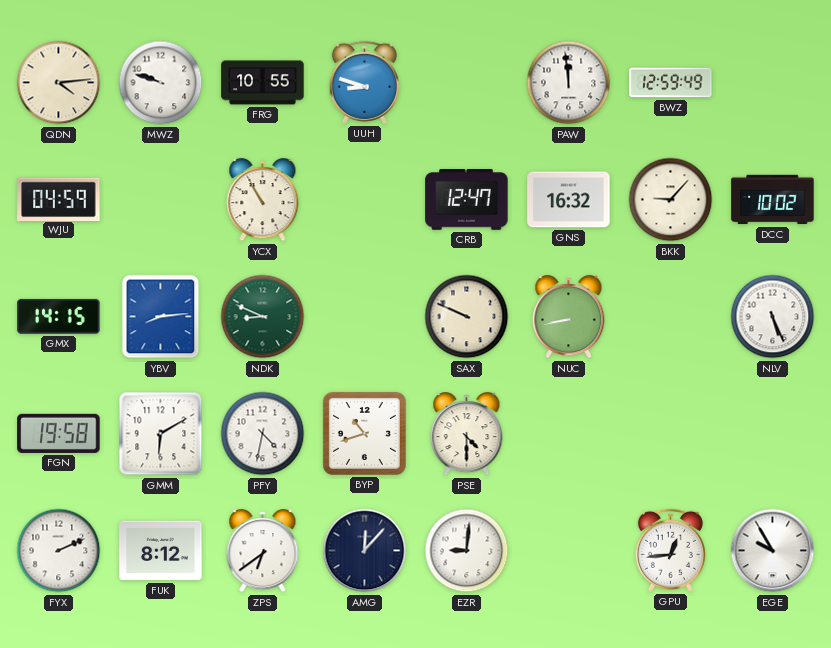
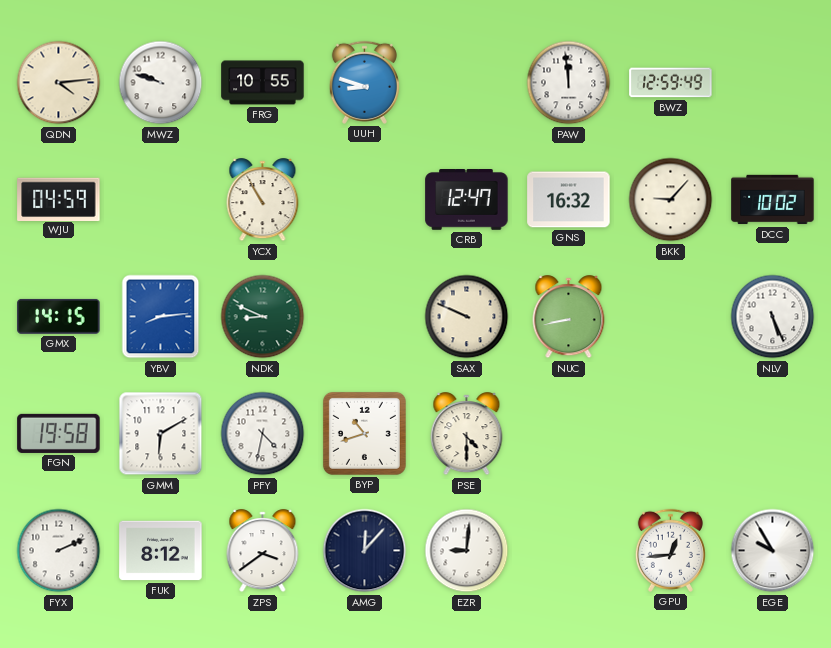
ZPS: 6:39 -> 3:39
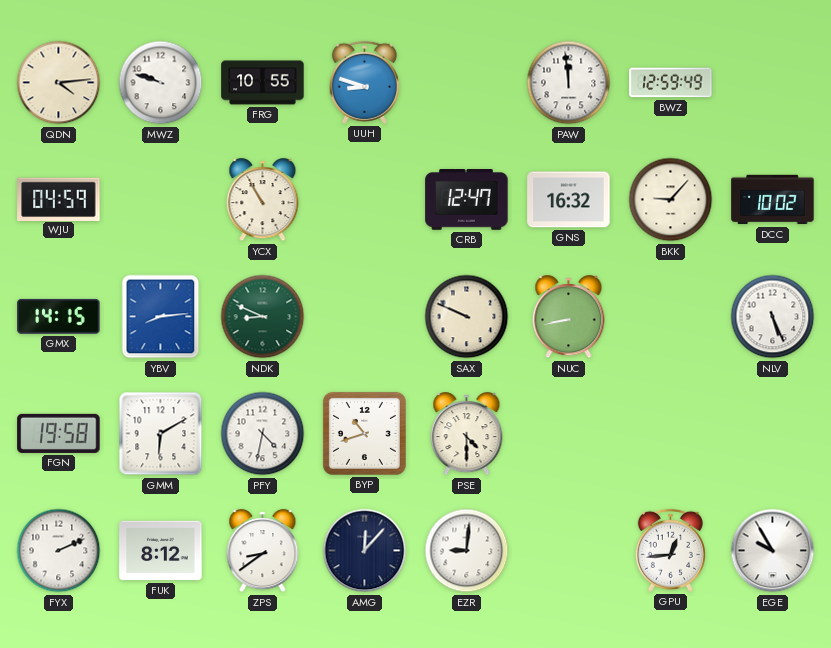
ZPS: 3:39 -> 8:39
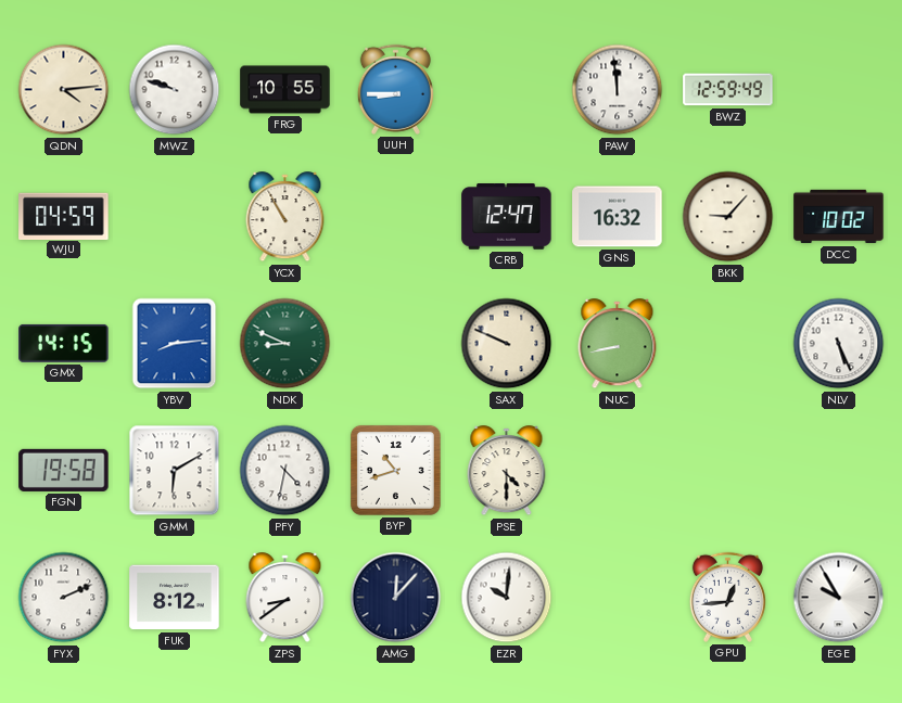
UUH: 8:48 -> 8:45
EZR: 9:01 -> 10:01
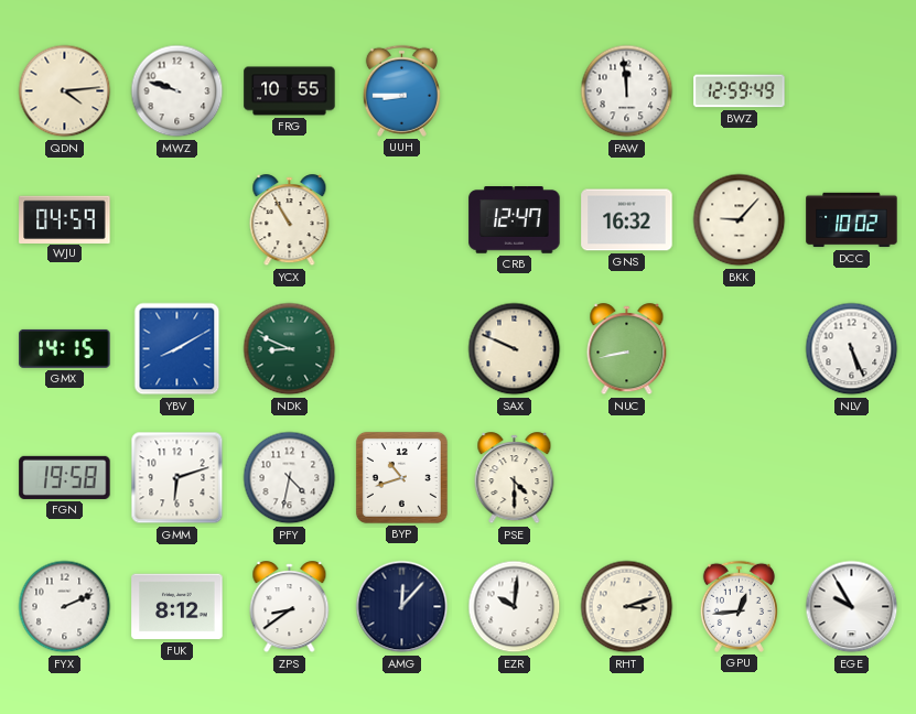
YBV: 8:14 -> 8:10
GMM: 6:10 -> 6:12
RHT: none -> 3:12
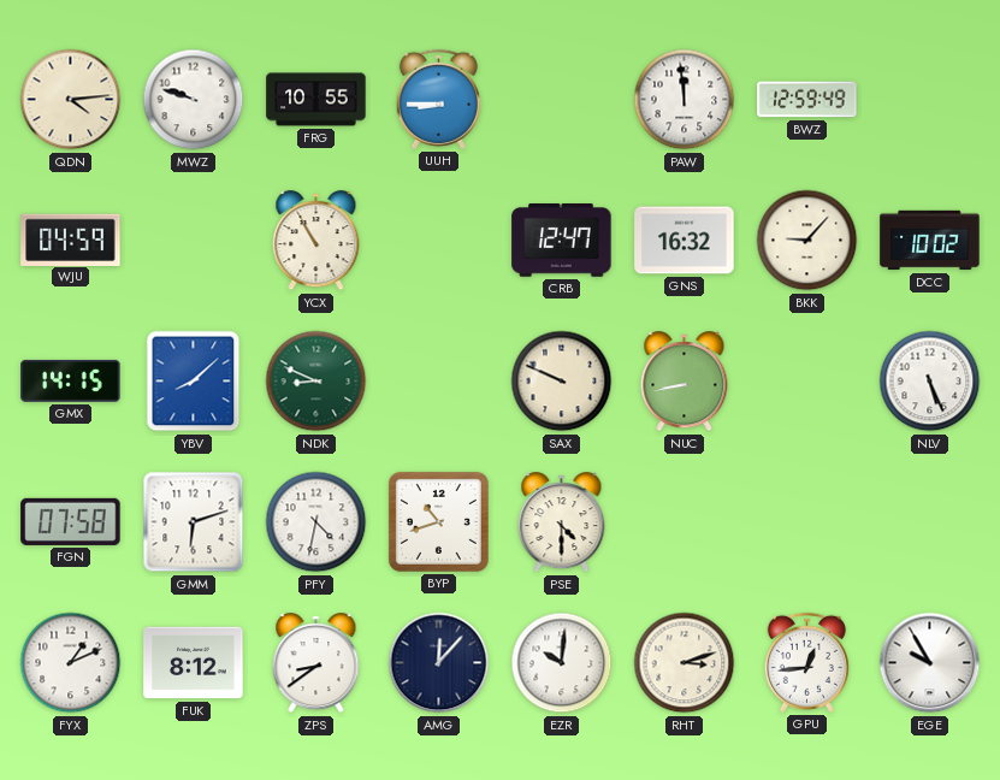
YBV: 8:10 -> 8:08
FGN: 19:58 -> 07:58
FYX: 2:11 -> 1:11
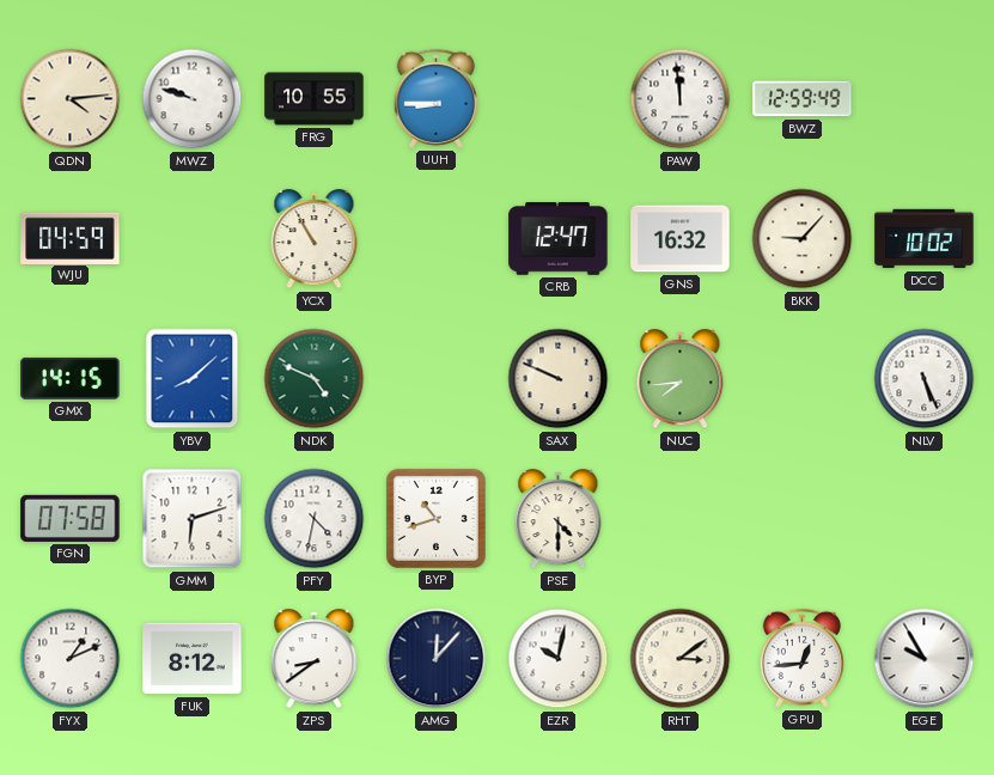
NDK: 8:49 -> 4:49
NUC: 8:43 -> 7:44
EZR: 10:01 -> 10:02
RHT: 3:12 -> 3:09
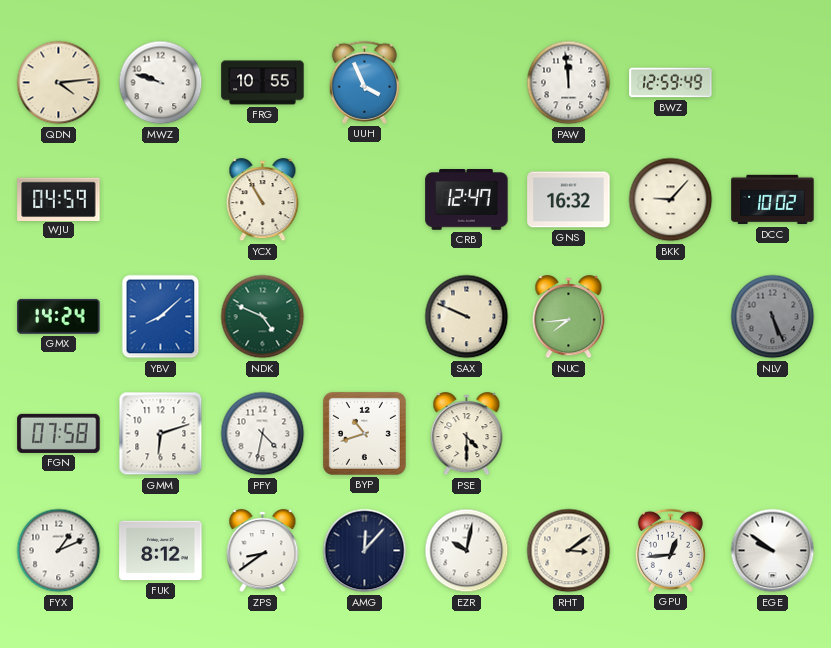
UUH: 8:45 -> 3:56
GMX: 14:15 -> 14:24
NLV dial: white -> grey
EGE: 9:55 -> 9:51
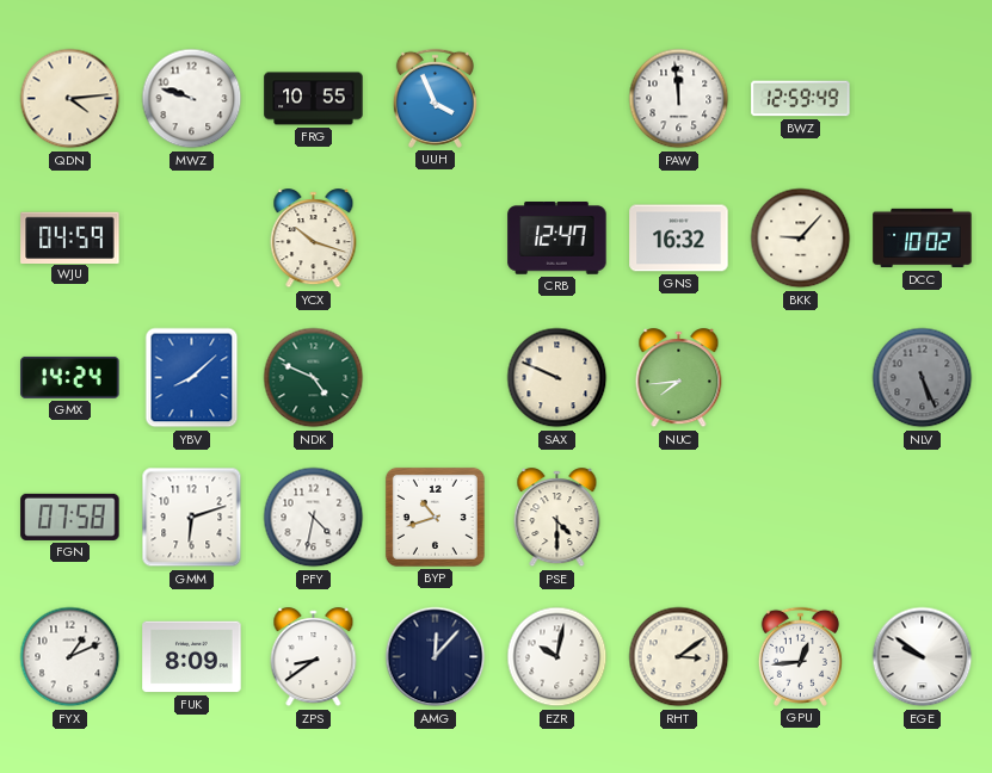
YCX: 10:55 -> 10:18
FUK: 8:12 -> 8:09
